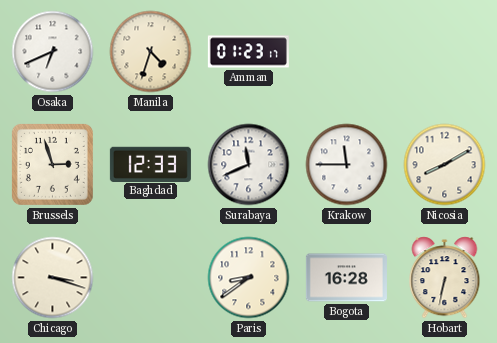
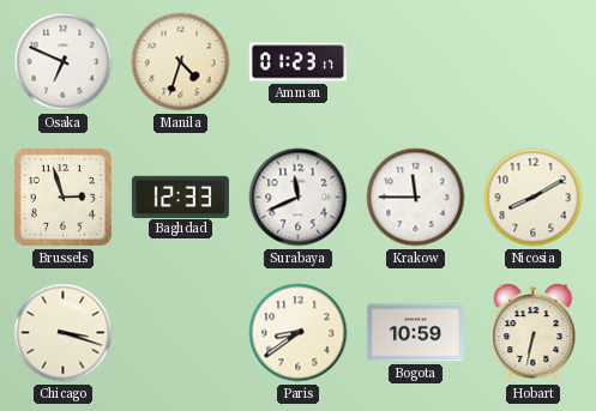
Osaka: 6:41 -> 6:49
Bogota: 16:28 -> 10:59
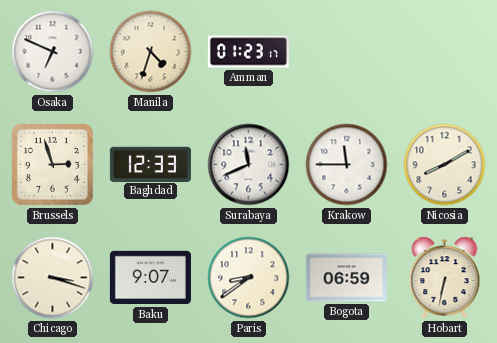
Baku: none -> 9:07
Bogota: 10:59 -> 06:59
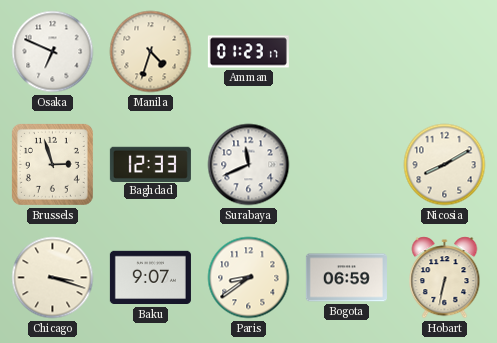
Krakow: 11:45 -> none
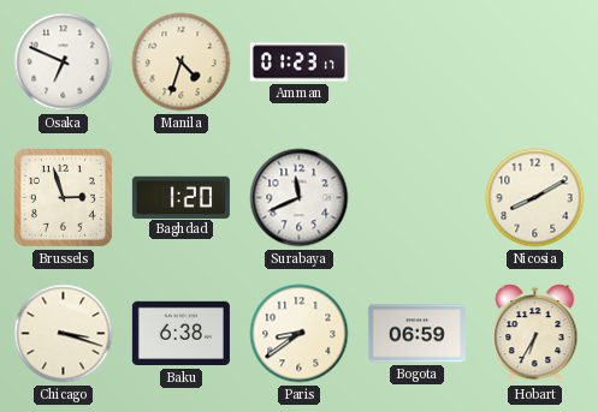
Baghdad: 12:33 -> 1:20
Baku: 9:07 -> 6:38
Hobart: 6:32 -> 6:35
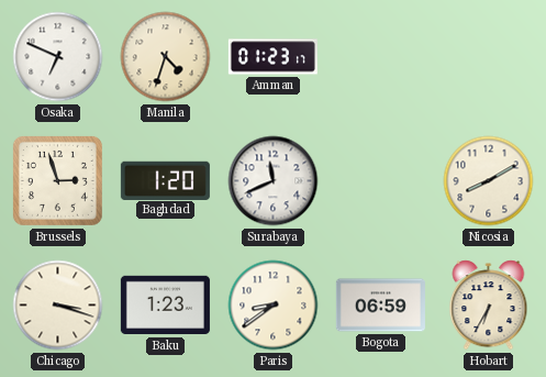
Baku: 6:38 -> 1:23
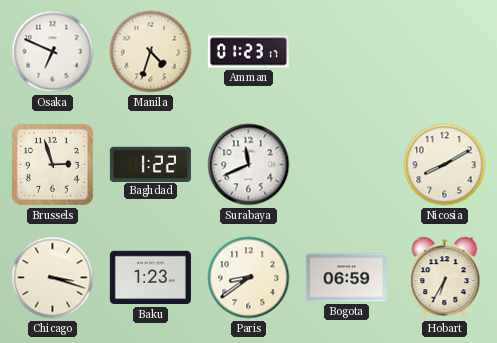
Baghdad: 1:20 -> 1:22
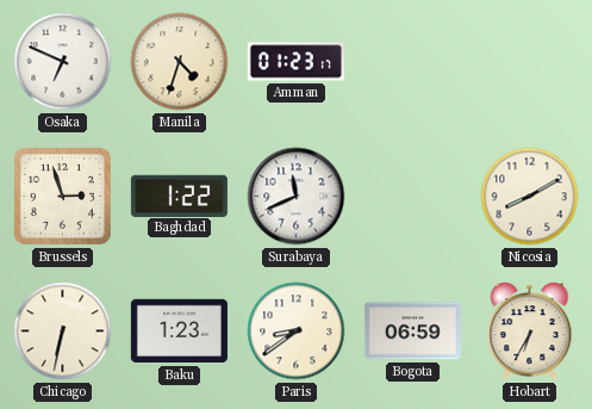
Chicago: 3:18 -> 6:32
